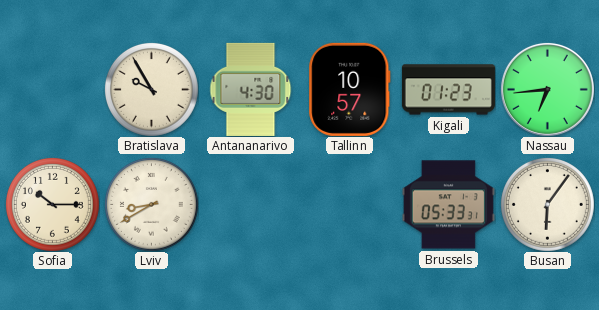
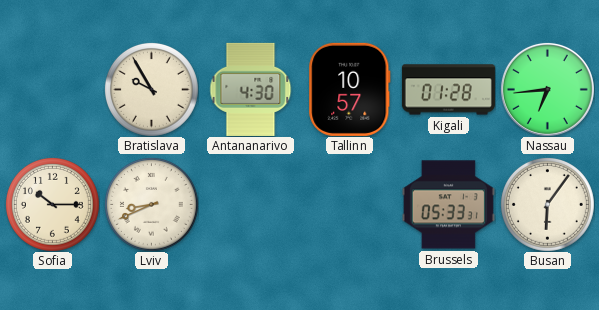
Kigali: 01:23 -> 01:28
Lviv: 8:40 -> 8:41
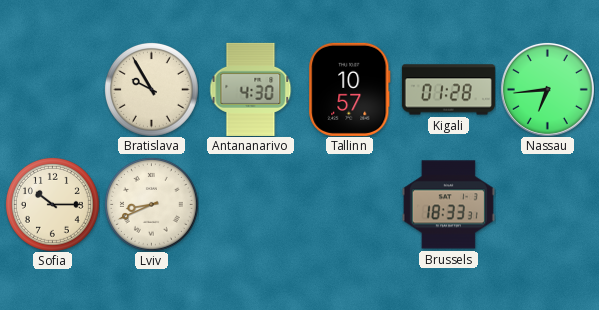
Brussels: 05:33 -> 18:33
Busan: 6:06 -> none
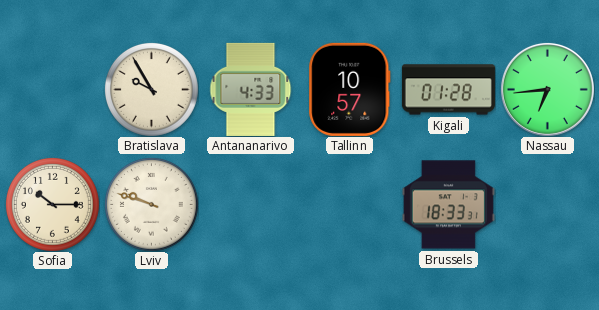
Antananarivo: 4:30 -> 4:33
Lviv: 8:41 -> 9:48
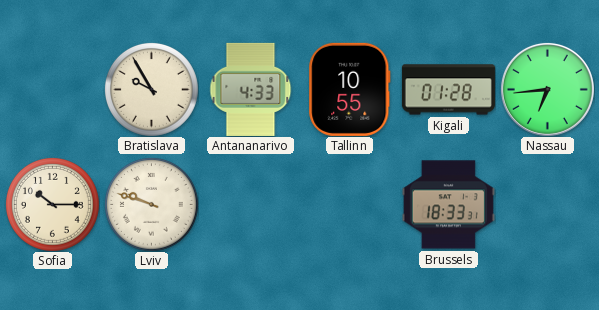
Tallinn: 10:57 -> 10:55
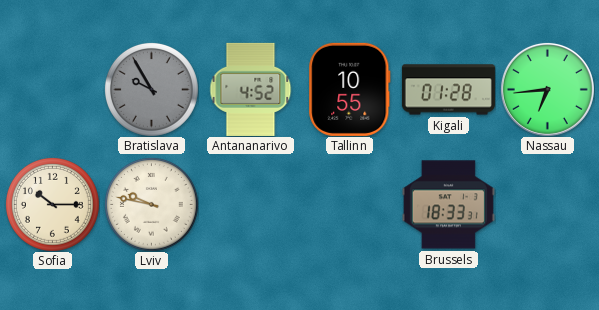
Bratislava dial: cream -> grey
Antananarivo: 4:33 -> 4:52
Lviv: 9:48 -> 9:47
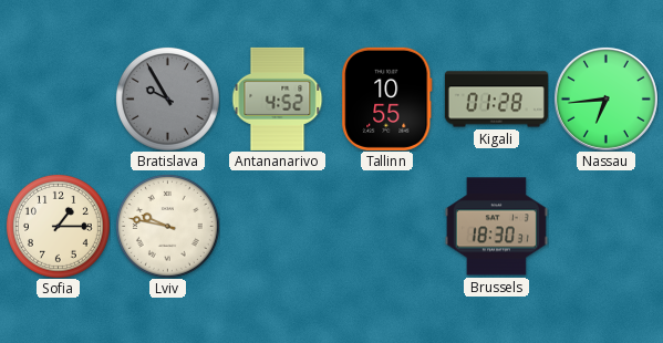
Sofia: 10:15 -> 1:15
Brussels: 18:33 -> 18:30
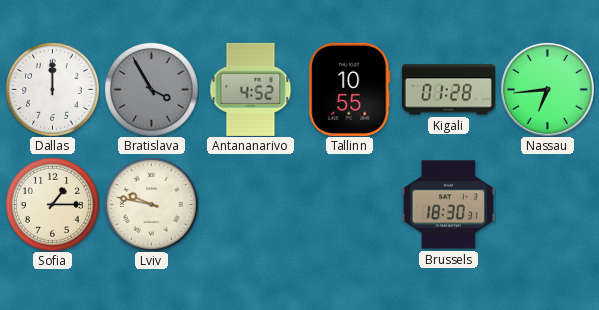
Dallas: none -> 12:00
Bratislava: 9:55 -> 3:55
